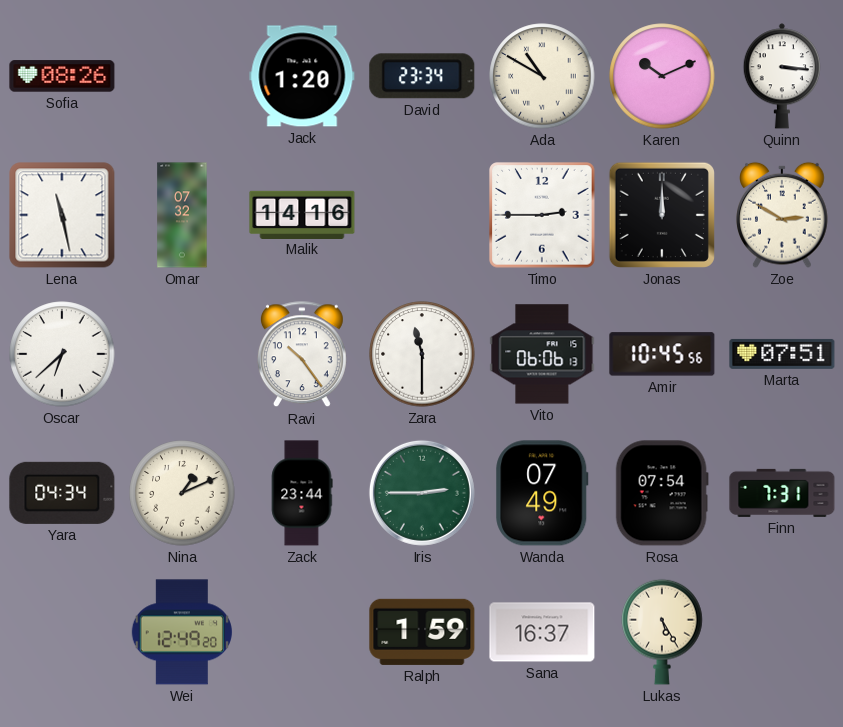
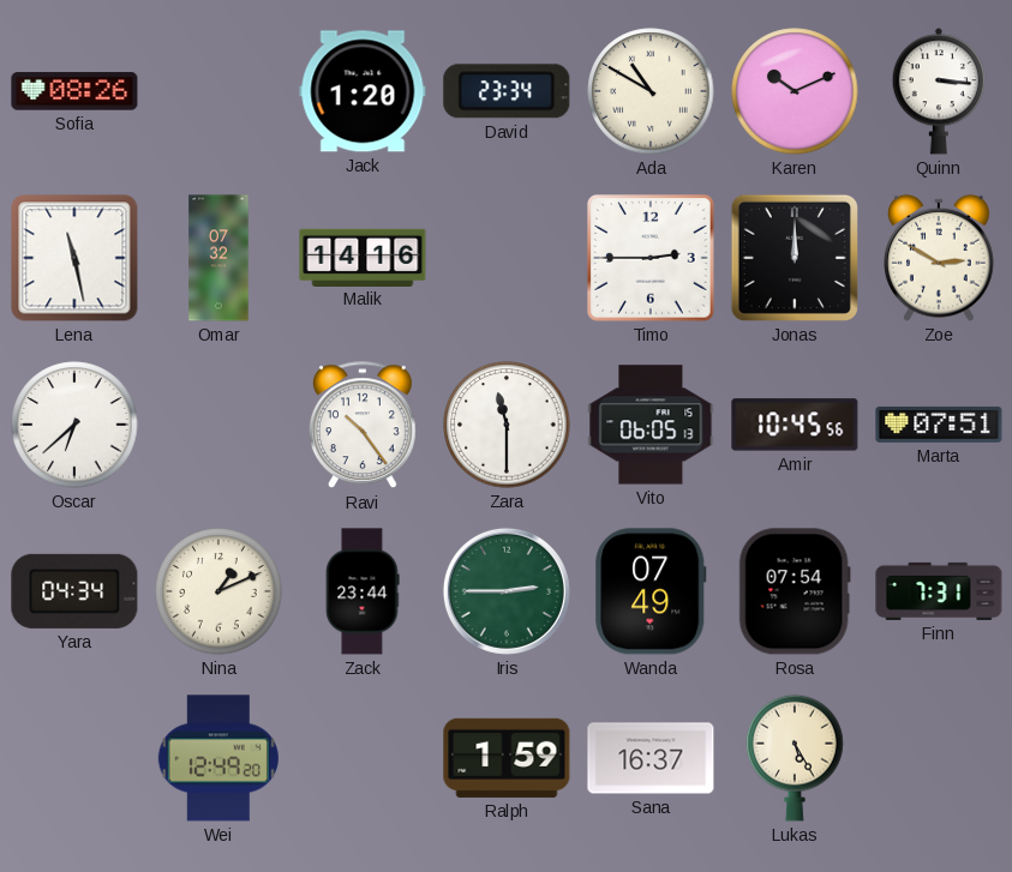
Vito: 06:06 -> 06:05
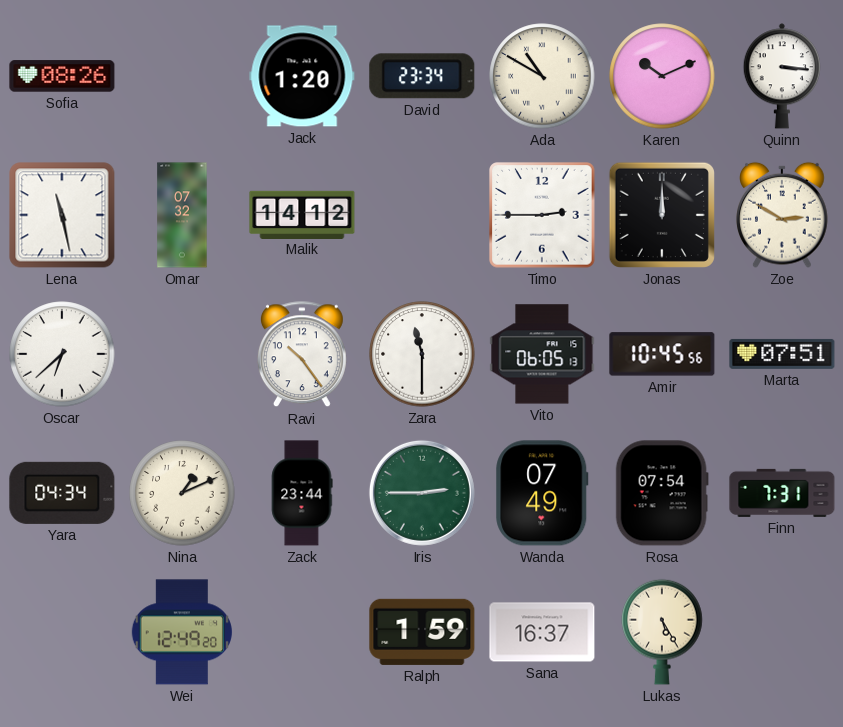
Malik: 14:16 -> 14:12
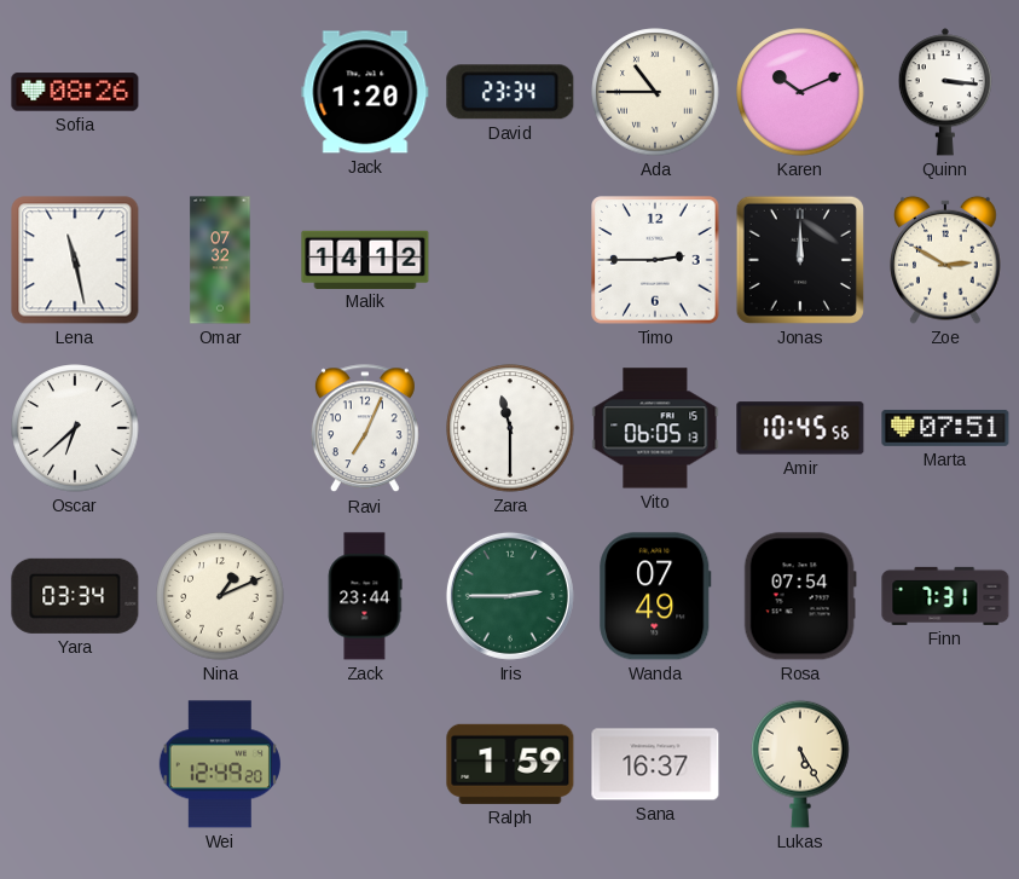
Ada: 10:50 -> 10:45
Ravi: 10:24 -> 7:04
Yara: 04:34 -> 03:34
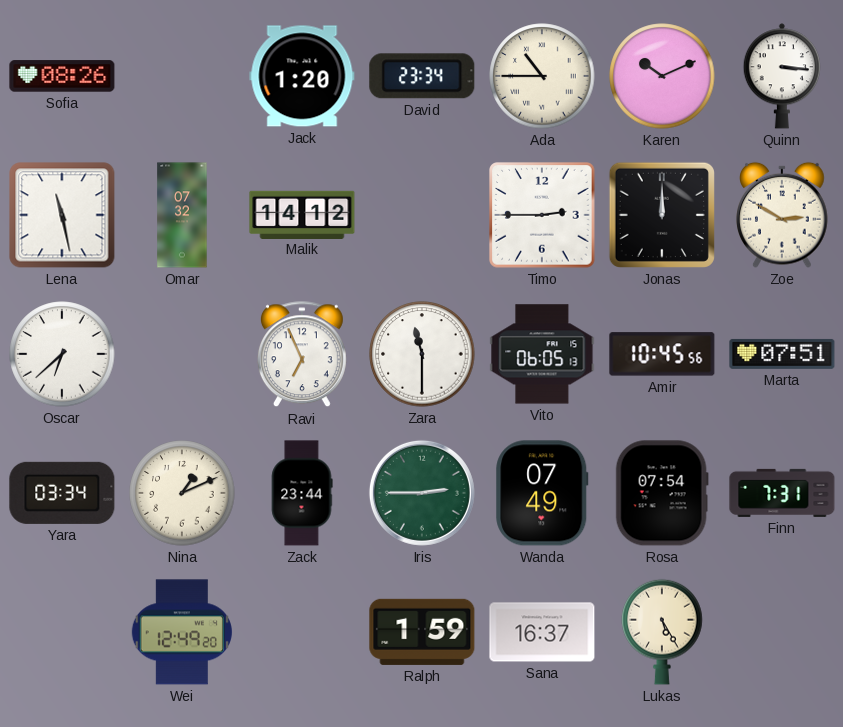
Ravi: 7:04 -> 6:56
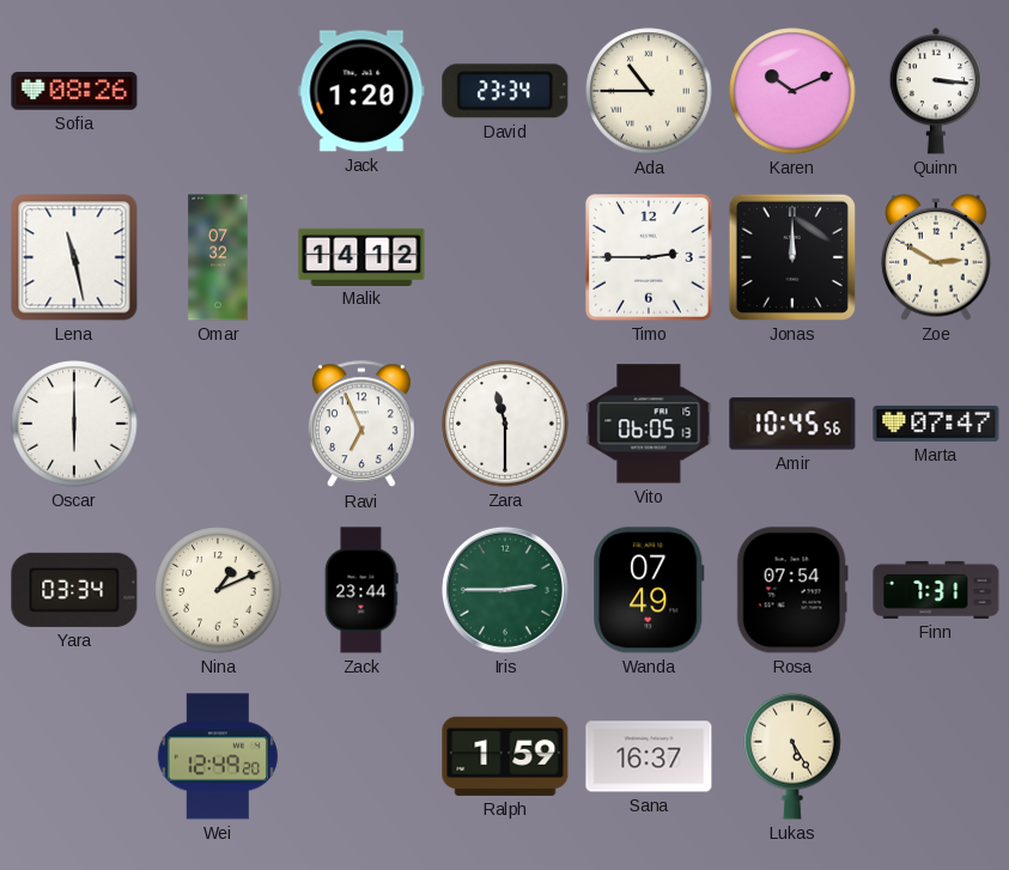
Oscar: 6:38 -> 6:00
Marta: 07:51 -> 07:47
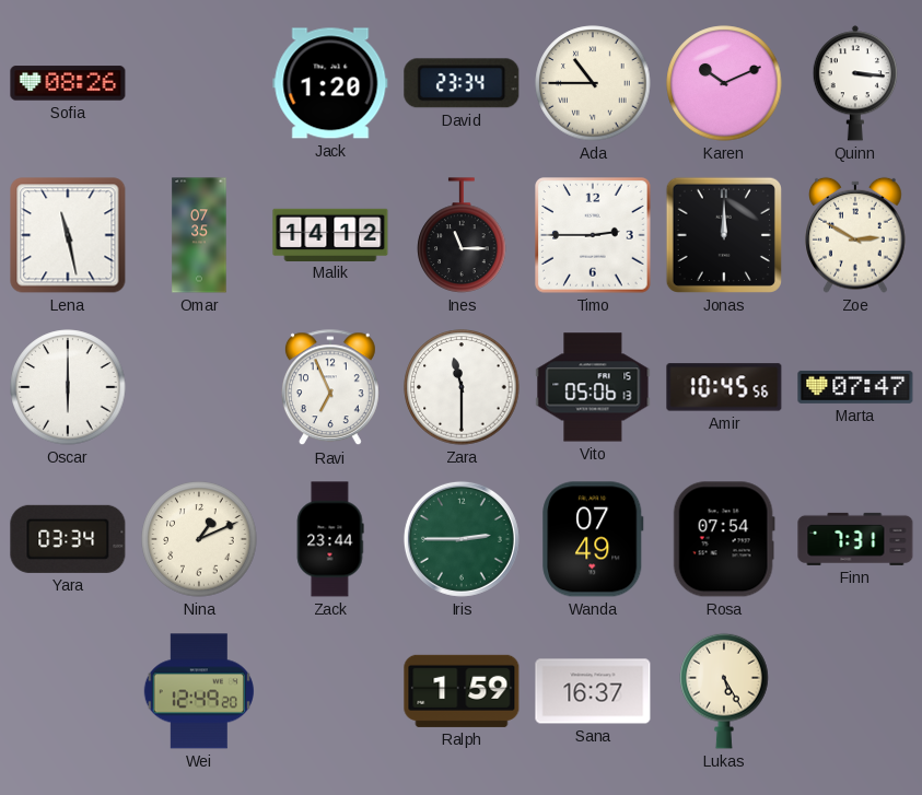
Omar: 07:32 -> 07:35
Ines: none -> 11:15
Vito: 06:05 -> 05:06
